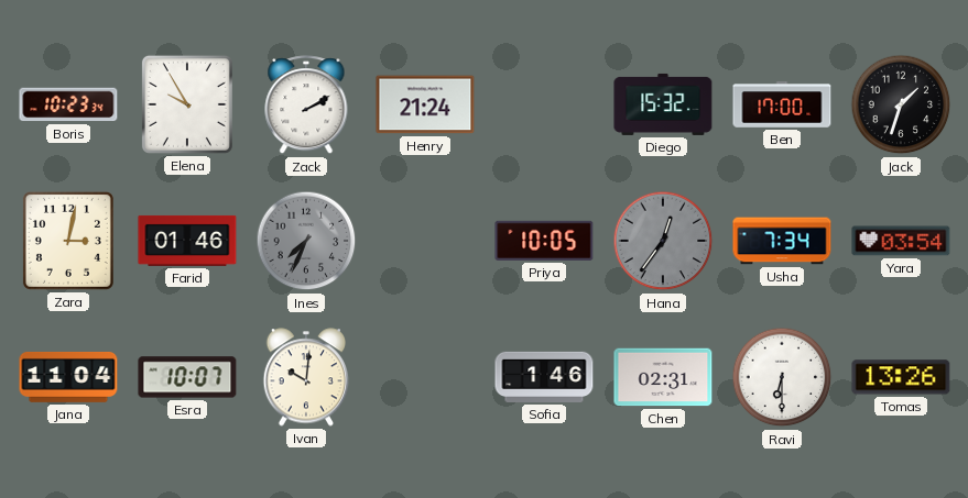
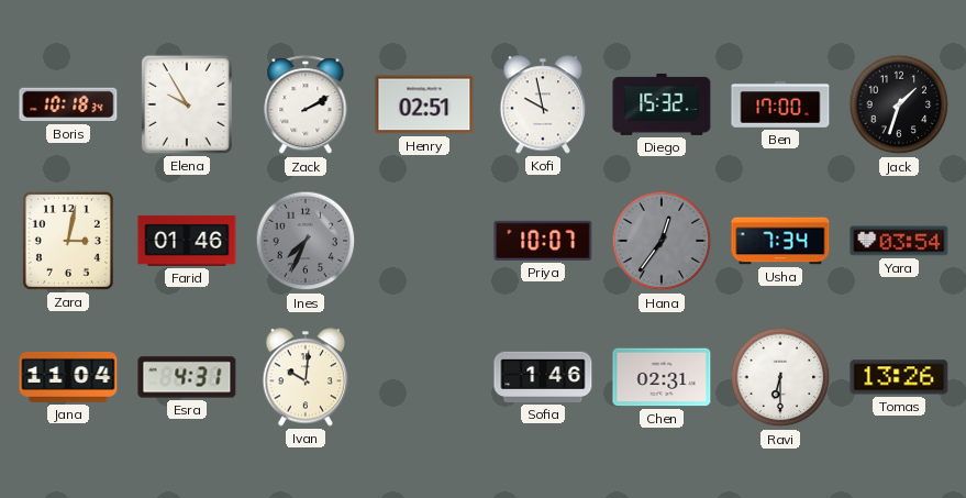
Boris: 10:23 -> 10:18
Henry: 21:24 -> 02:51
Kofi: none -> 9:58
Priya: 10:05 -> 10:07
Esra: 10:07 -> 4:31
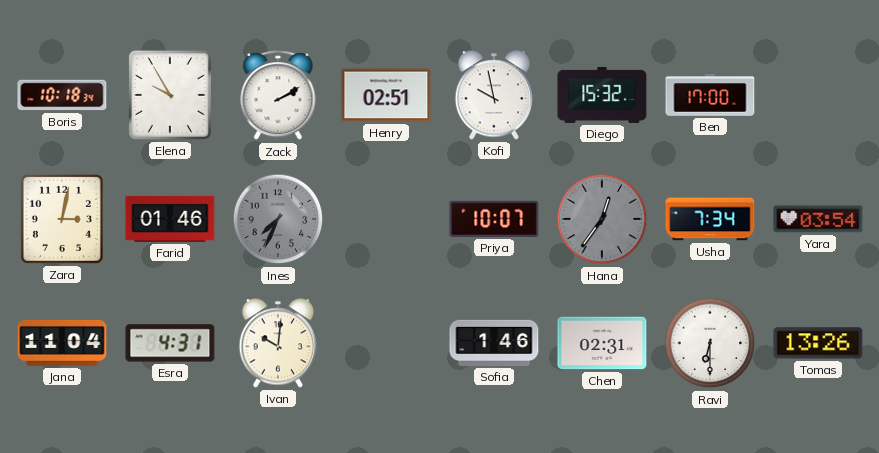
Jack: 1:33 -> none
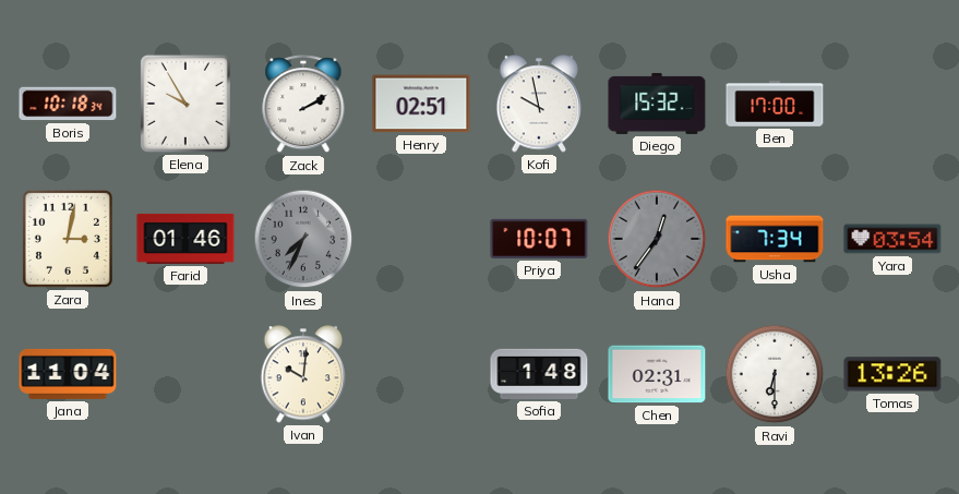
Esra: 4:31 -> none
Sofia: 1:46 -> 1:48
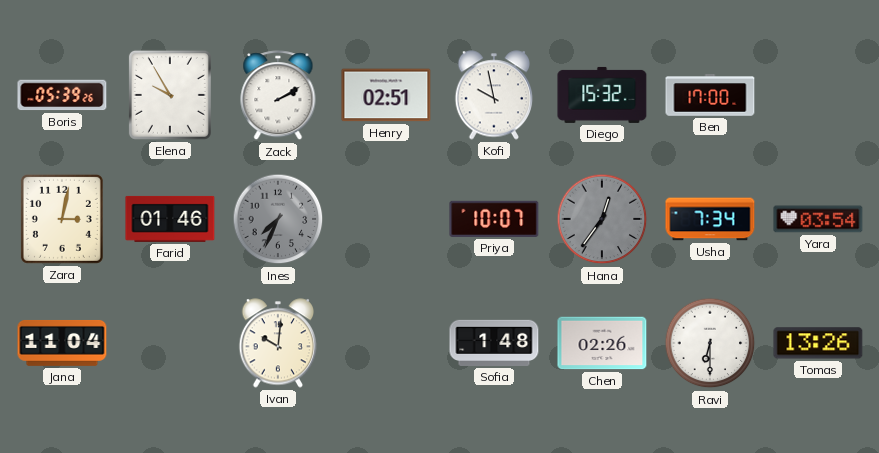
Boris: 10:18 -> 05:39
Chen: 02:31 -> 02:26
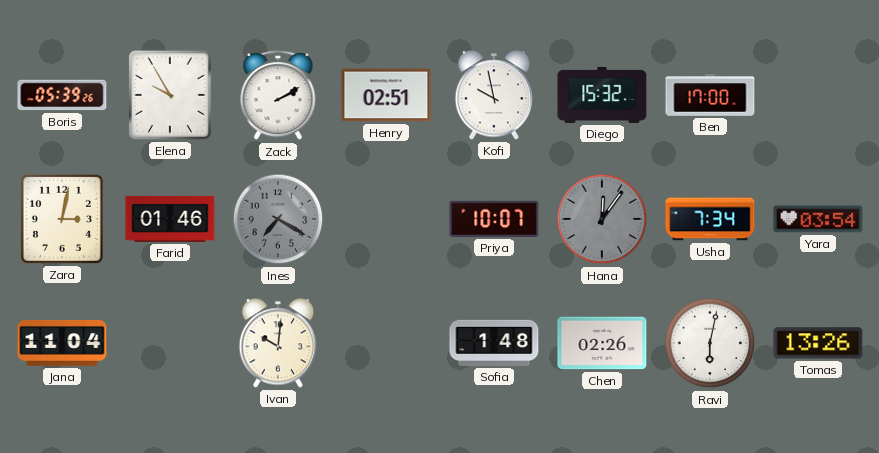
Ines: 7:34 -> 7:20
Hana: 12:36 -> 12:06
Ravi: 6:30 -> 6:02
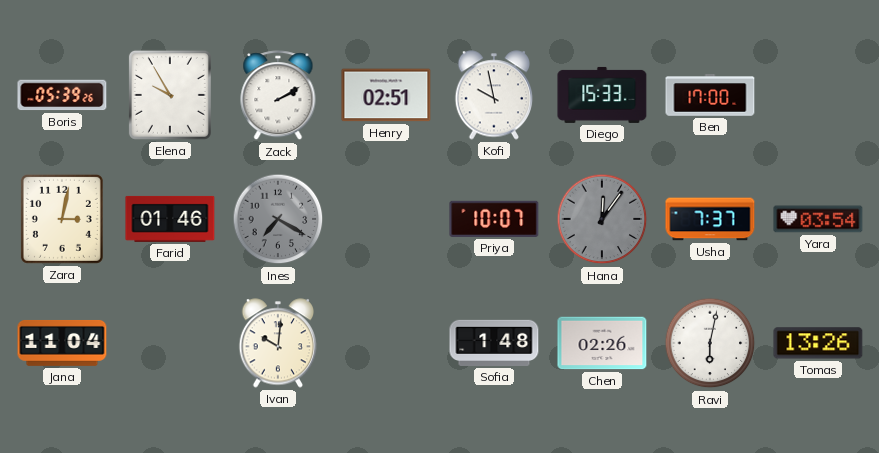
Diego: 15:32 -> 15:33
Usha: 7:34 -> 7:37
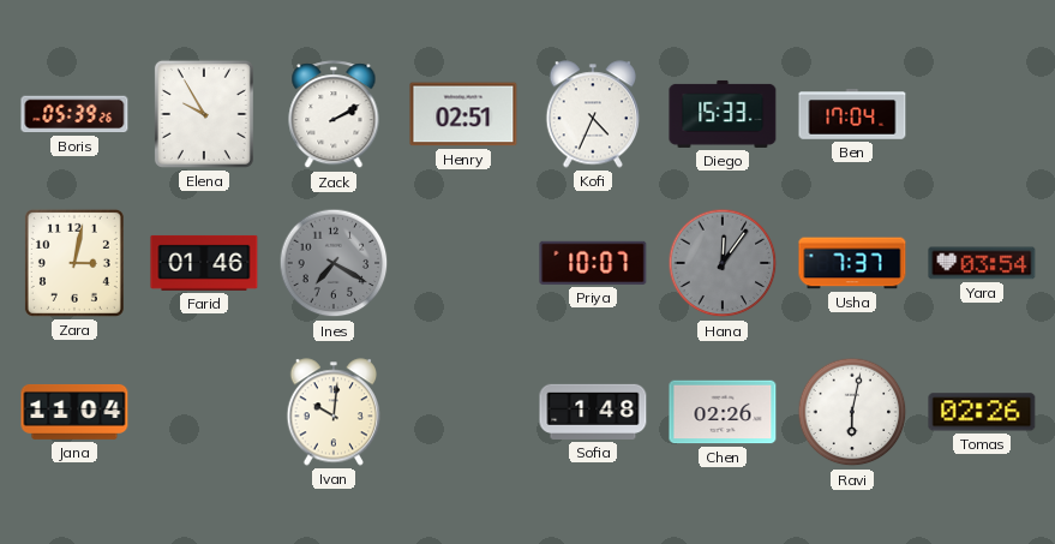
Kofi: 9:58 -> 4:34
Ben: 17:00 -> 17:04
Tomas: 13:26 -> 02:26
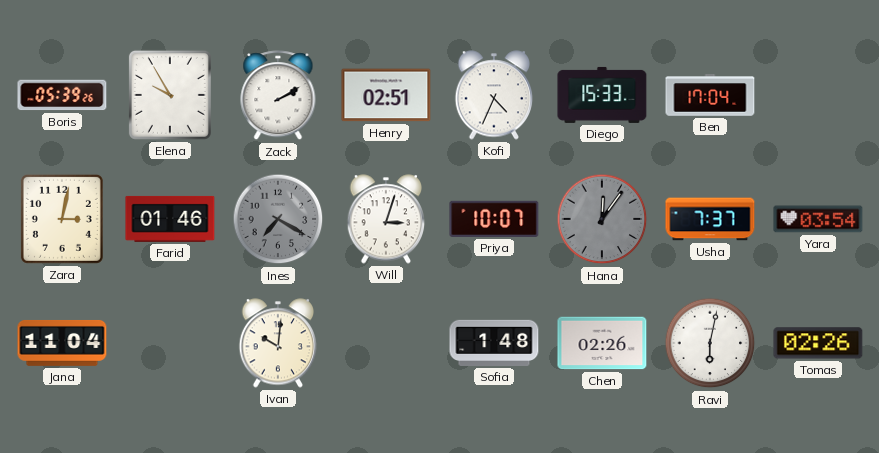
Will: none -> 3:03
